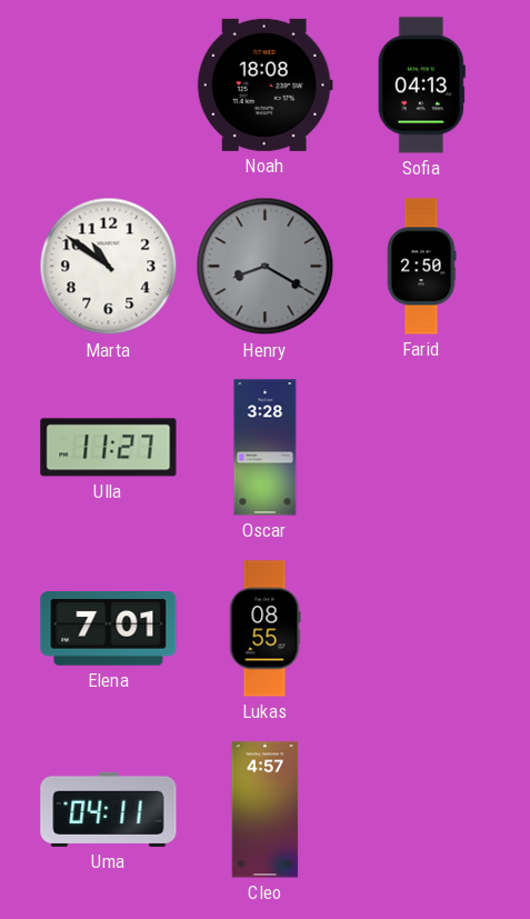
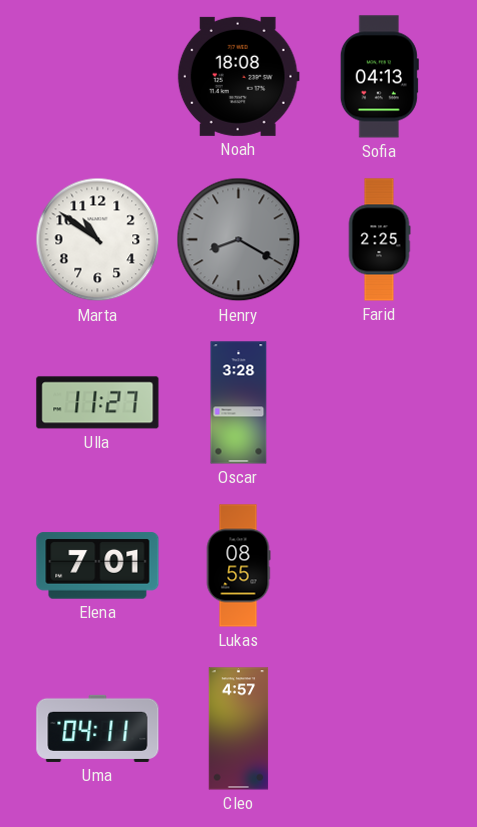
Farid: 2:50 -> 2:25
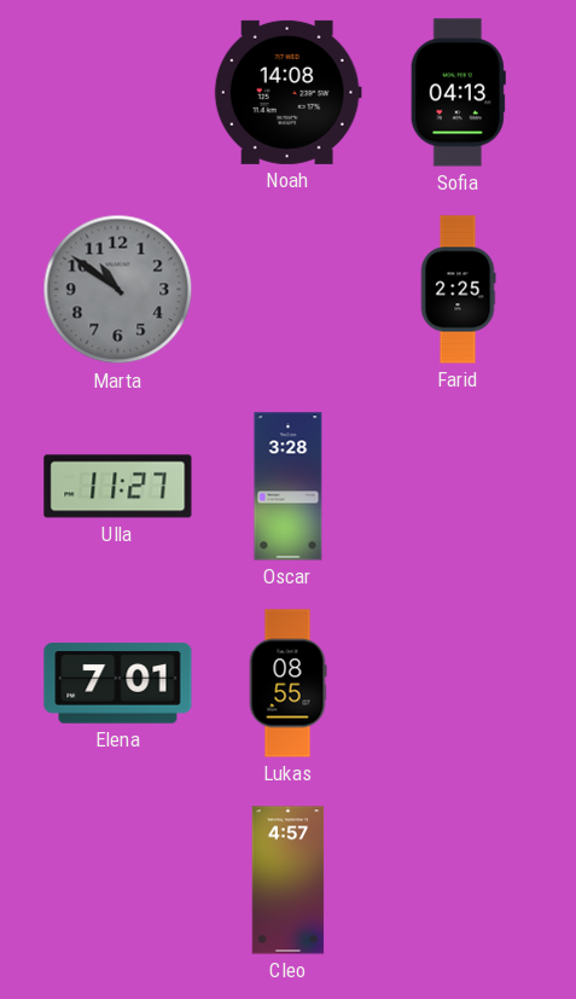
Noah: 18:08 -> 14:08
Marta dial: white -> grey
Henry: 8:20 -> none
Uma: 04:11 -> none
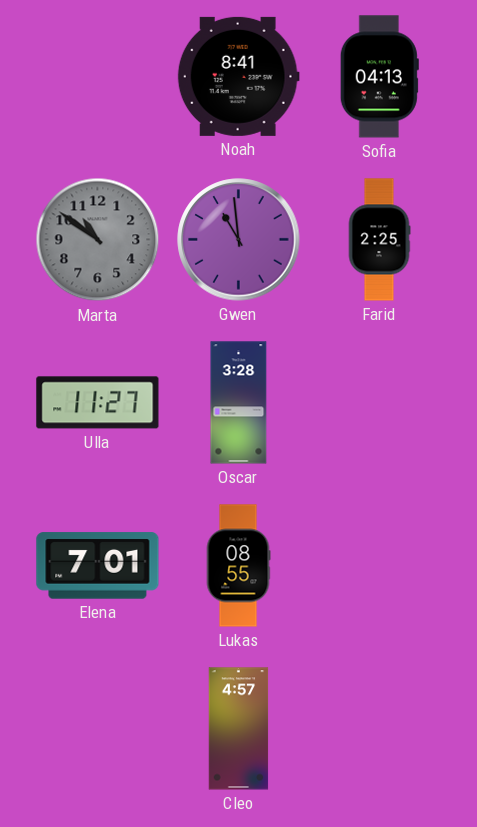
Noah: 14:08 -> 8:41
Gwen: none -> 10:59
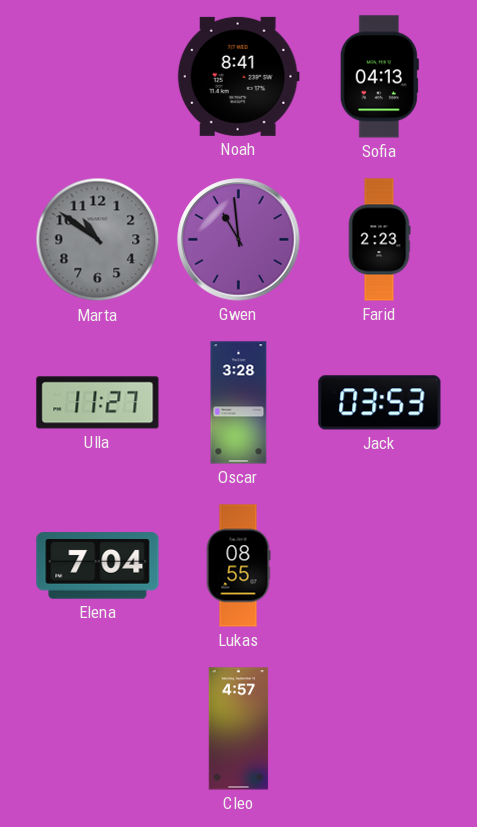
Farid: 2:25 -> 2:23
Jack: none -> 03:53
Elena: 7:01 -> 7:04
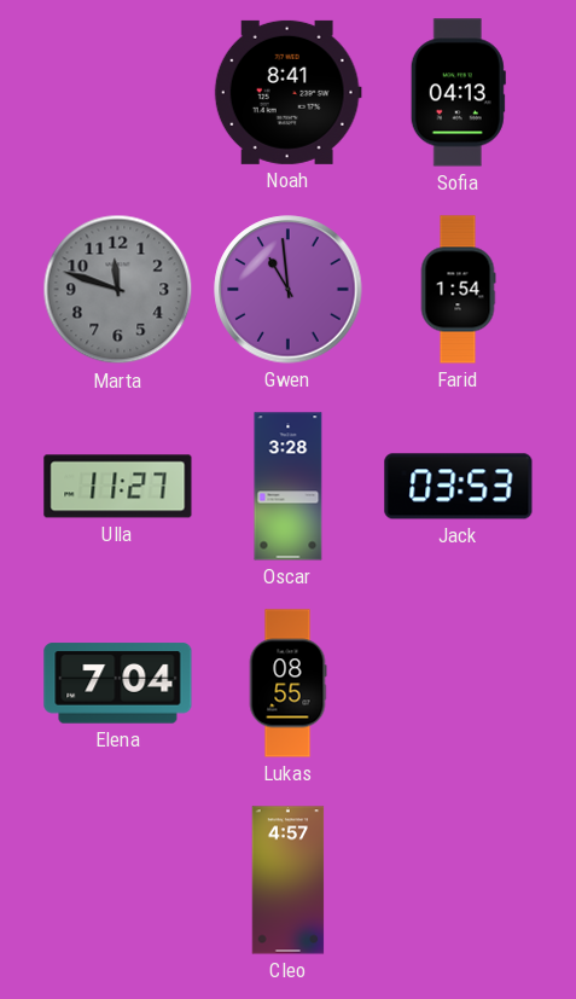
Marta: 10:51 -> 11:48
Farid: 2:23 -> 1:54
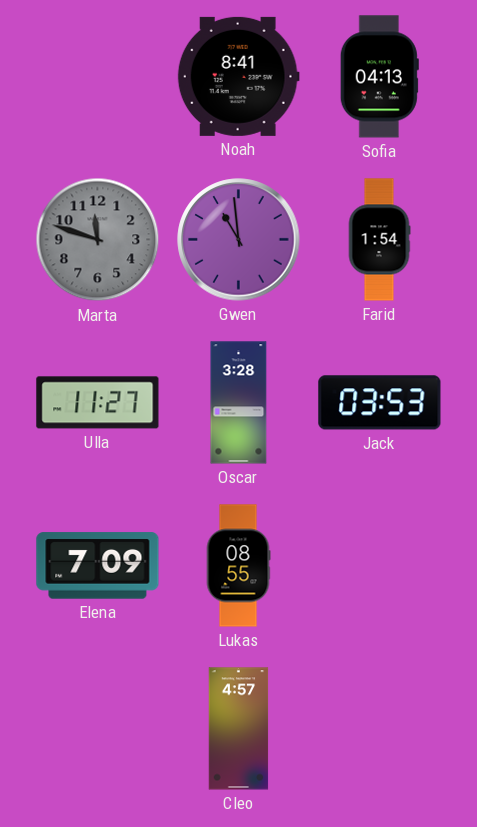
Elena: 7:04 -> 7:09
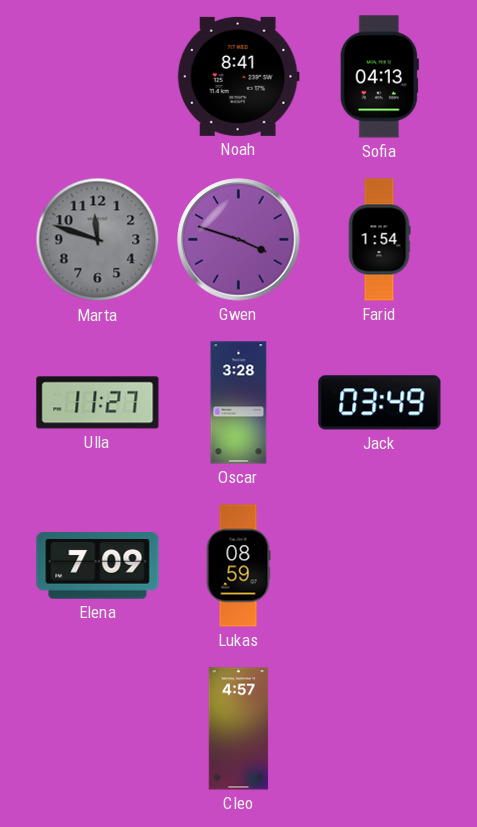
Gwen: 10:59 -> 3:48
Jack: 03:53 -> 03:49
Lukas: 08:55 -> 08:59
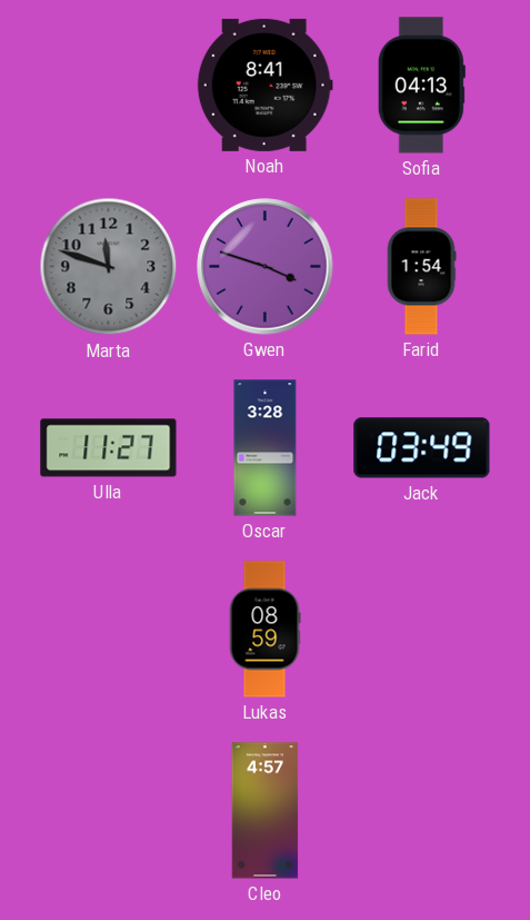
Elena: 7:09 -> none
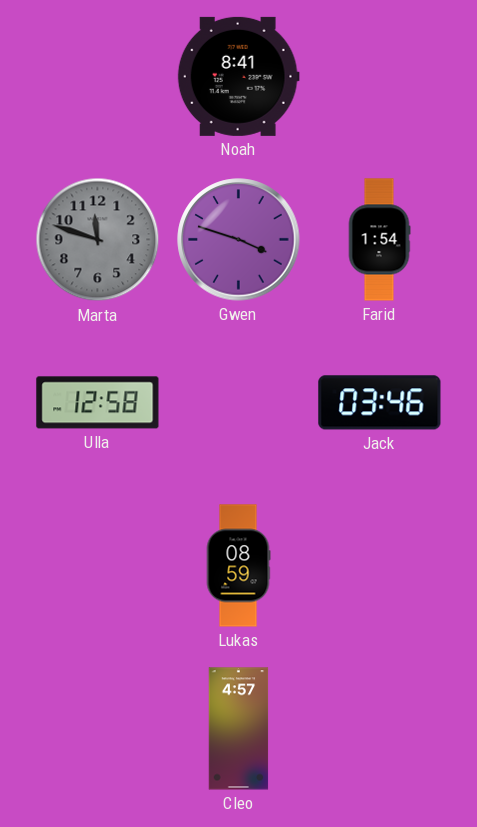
Sofia: 04:13 -> none
Ulla: 11:27 -> 12:58
Oscar: 3:28 -> none
Jack: 03:49 -> 03:46
